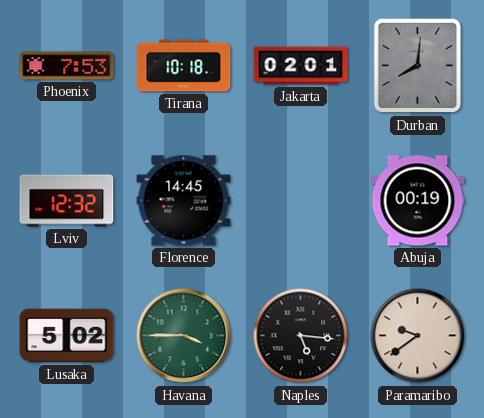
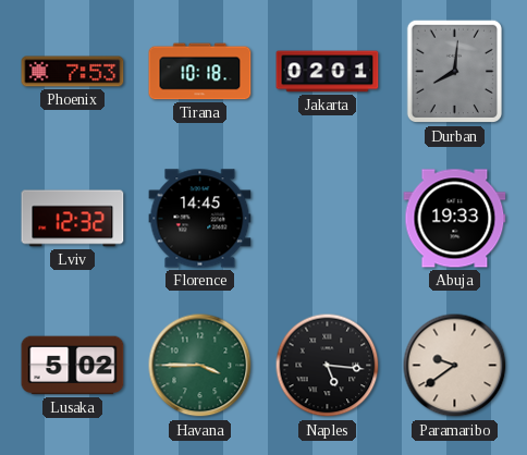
Abuja: 00:19 -> 19:33
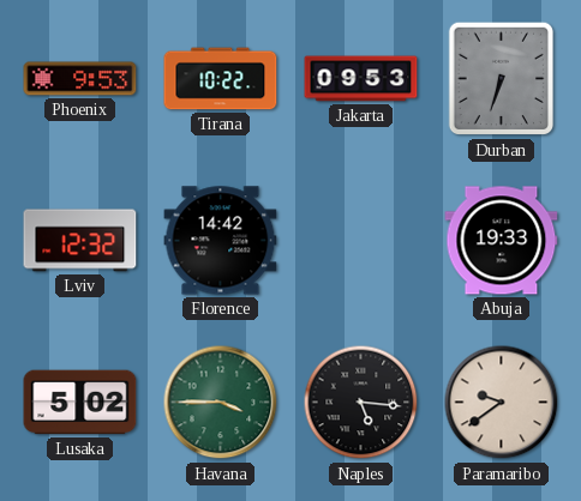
Phoenix: 7:53 -> 9:53
Tirana: 10:18 -> 10:22
Jakarta: 02:01 -> 09:53
Durban: 8:01 -> 6:33
Florence: 14:45 -> 14:42
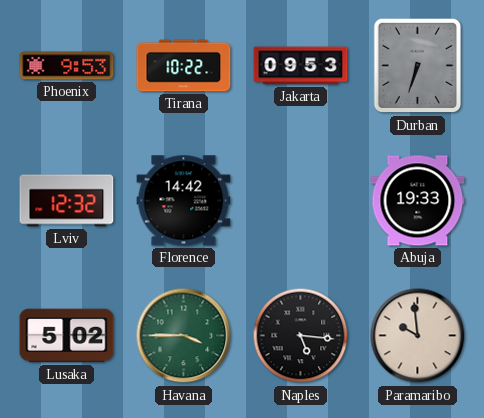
Paramaribo: 9:39 -> 9:59
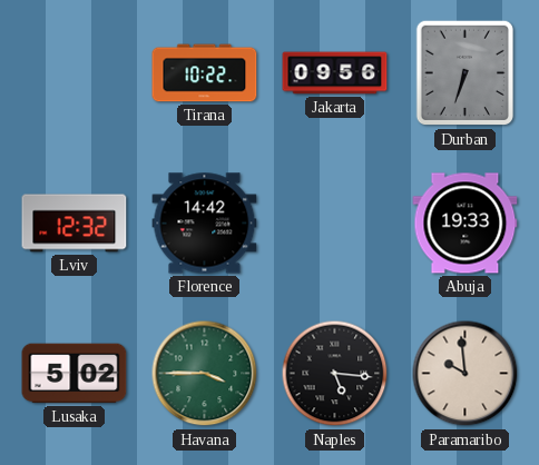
Phoenix: 9:53 -> none
Jakarta: 09:53 -> 09:56
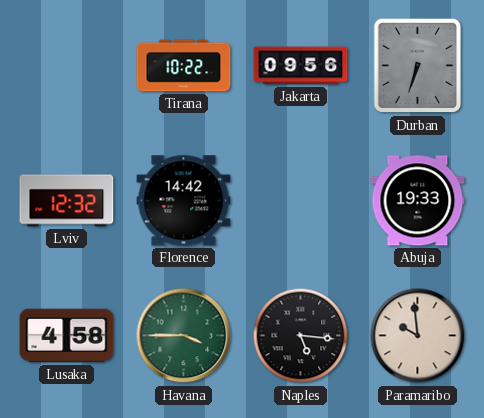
Lusaka: 5:02 -> 4:58
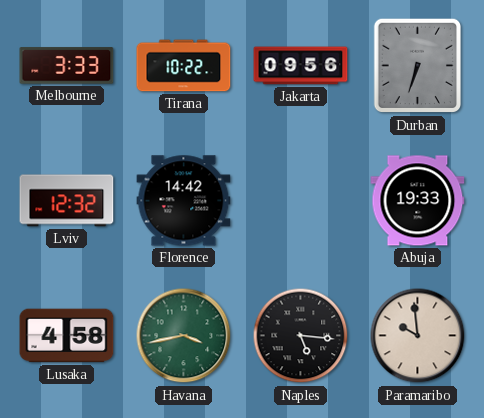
Melbourne: none -> 3:33
Havana: 3:45 -> 3:43
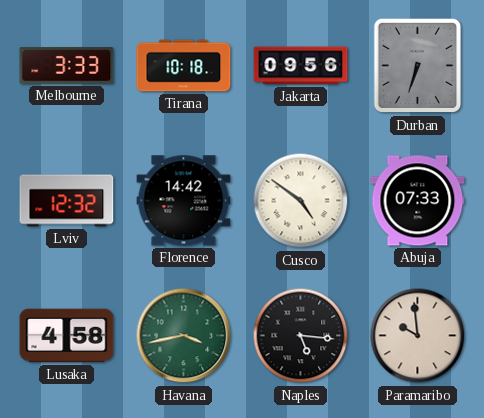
Tirana: 10:22 -> 10:18
Cusco: none -> 4:51
Abuja: 19:33 -> 07:33
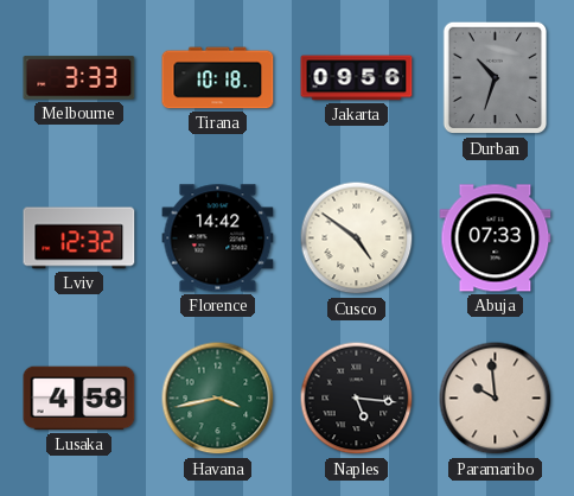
Durban: 6:33 -> 10:33
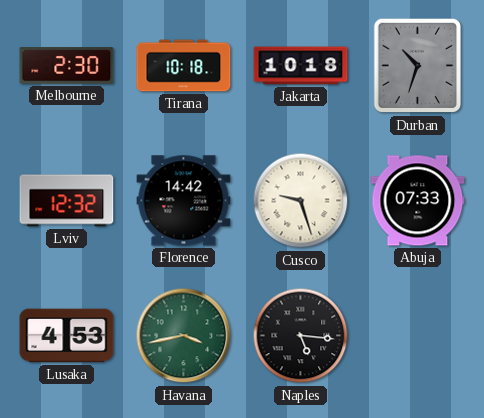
Melbourne: 3:33 -> 2:30
Jakarta: 09:56 -> 10:18
Cusco: 4:51 -> 9:27
Lusaka: 4:58 -> 4:53
Paramaribo: 9:59 -> none
